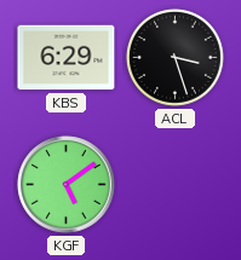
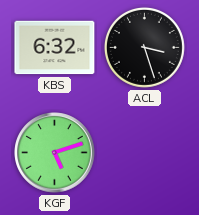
KBS: 6:29 -> 6:32
KGF: 5:09 -> 5:12
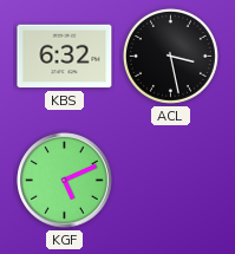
ACL: 3:27 -> 3:28
KGF: 5:12 -> 5:11
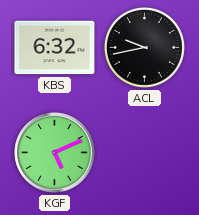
ACL: 3:28 -> 9:43
